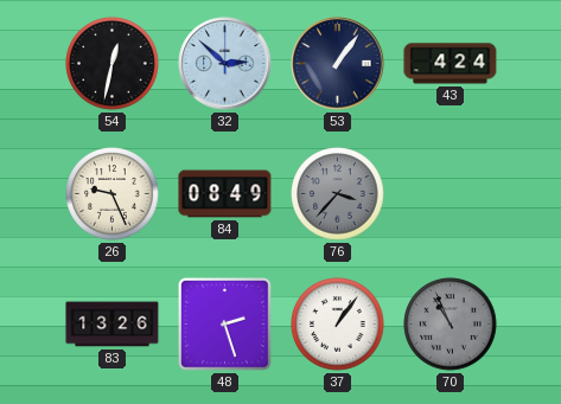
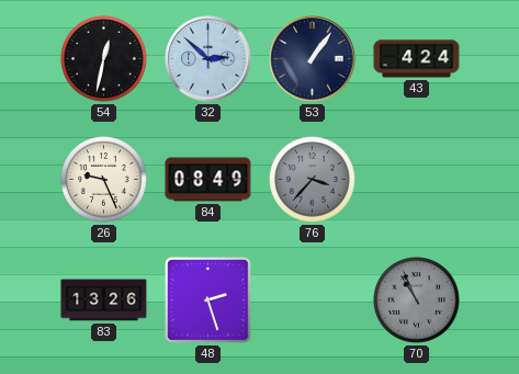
37: 1:06 -> none
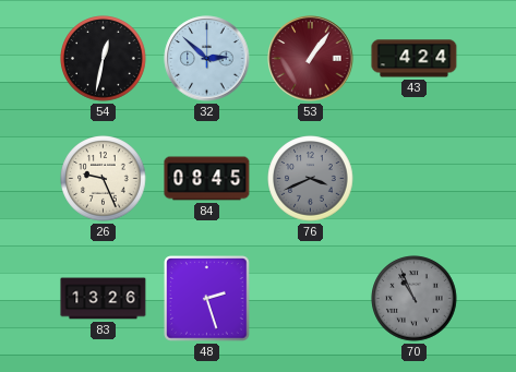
53 dial: navy -> burgundy
84: 08:49 -> 08:45
76: 3:37 -> 3:41
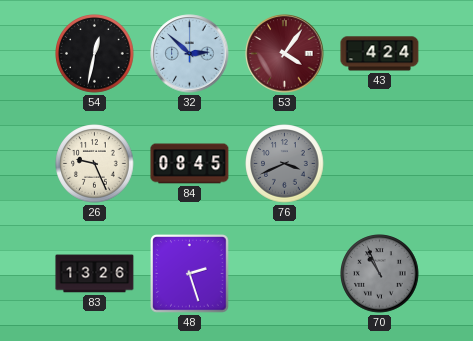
53: 1:06 -> 4:06
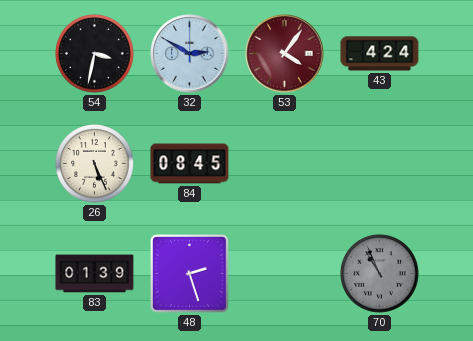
54: 12:32 -> 3:32
32: 2:52 -> 2:50
26: 9:26 -> 5:26
76: 3:41 -> none
83: 13:26 -> 01:39
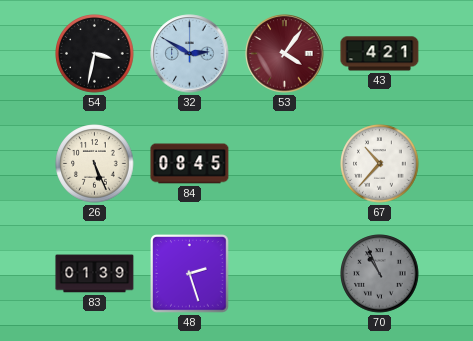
43: 4:24 -> 4:21
67: none -> 10:37
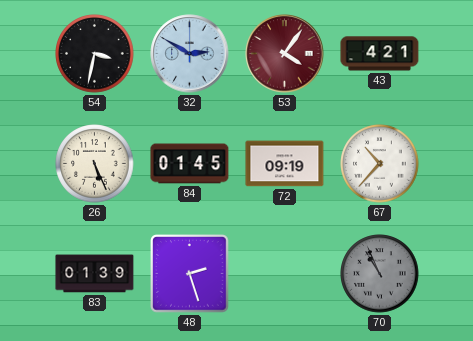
84: 08:45 -> 01:45
72: none -> 09:19
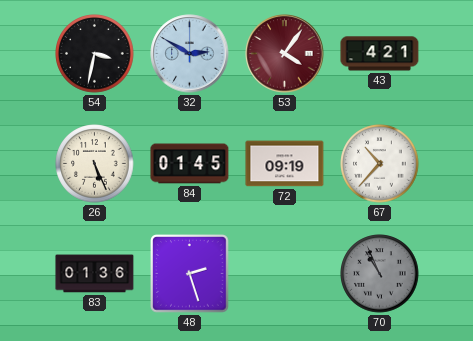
83: 01:39 -> 01:36
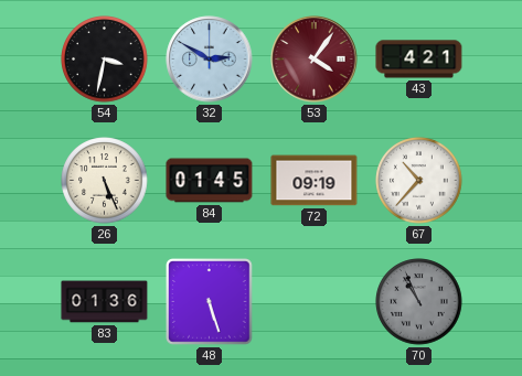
48: 2:27 -> 5:27
